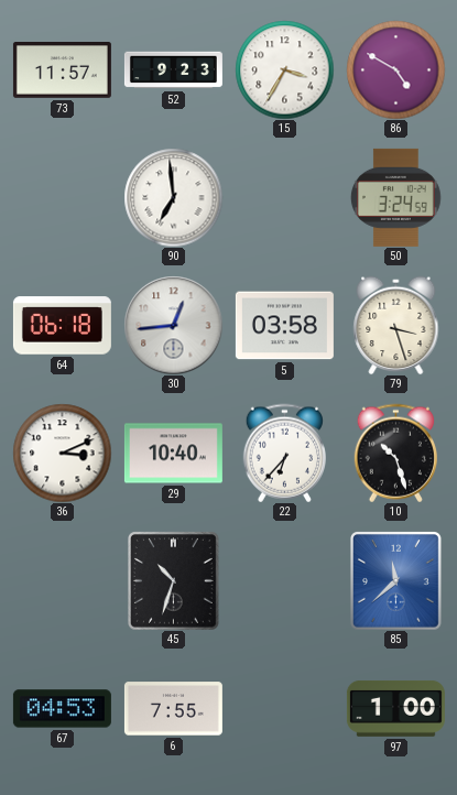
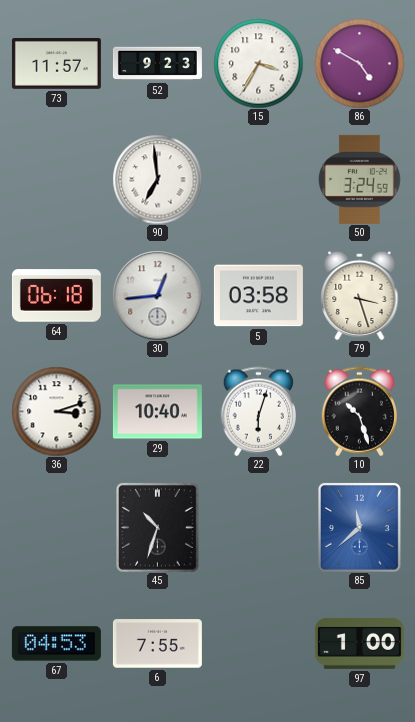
36: 3:11 -> 3:12
22: 6:37 -> 6:03
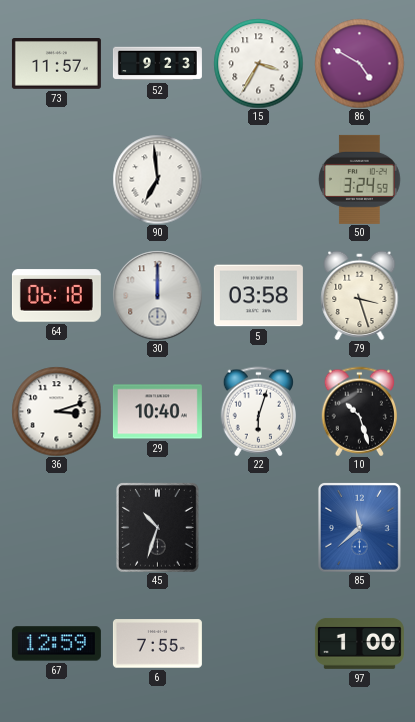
30: 12:44 -> 12:00
67: 04:53 -> 12:59
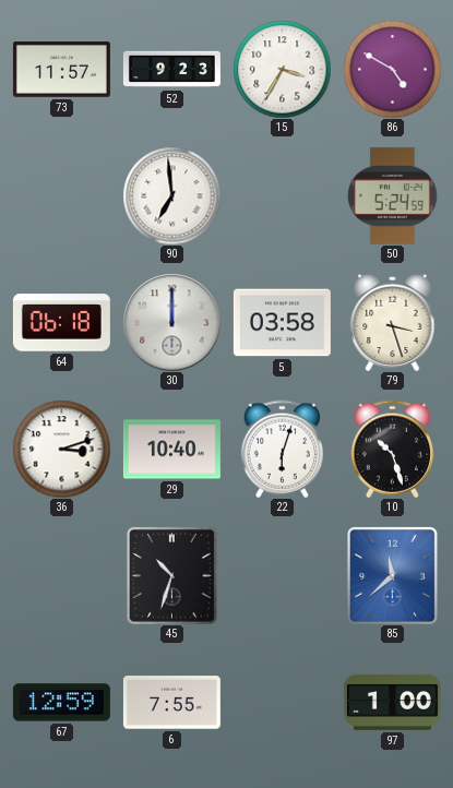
50: 3:24 -> 5:24
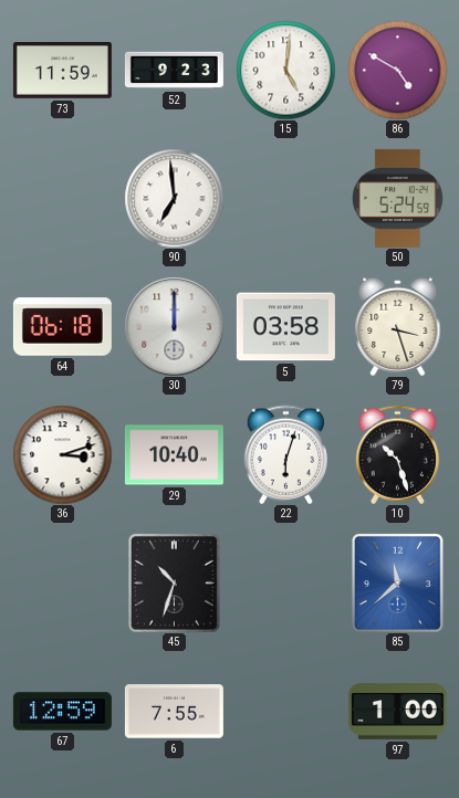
73: 11:57 -> 11:59
15: 3:35 -> 5:01
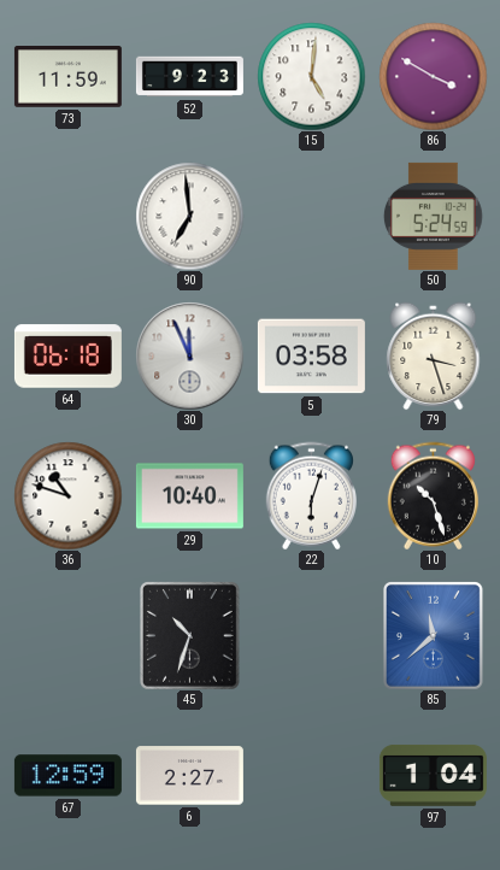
86: 4:50 -> 3:50
30: 12:00 -> 11:56
36: 3:12 -> 10:48
6: 7:55 -> 2:27
97: 1:00 -> 1:04
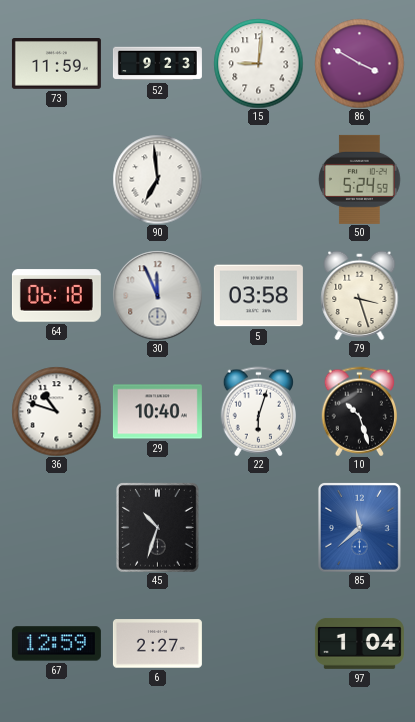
15: 5:01 -> 9:01
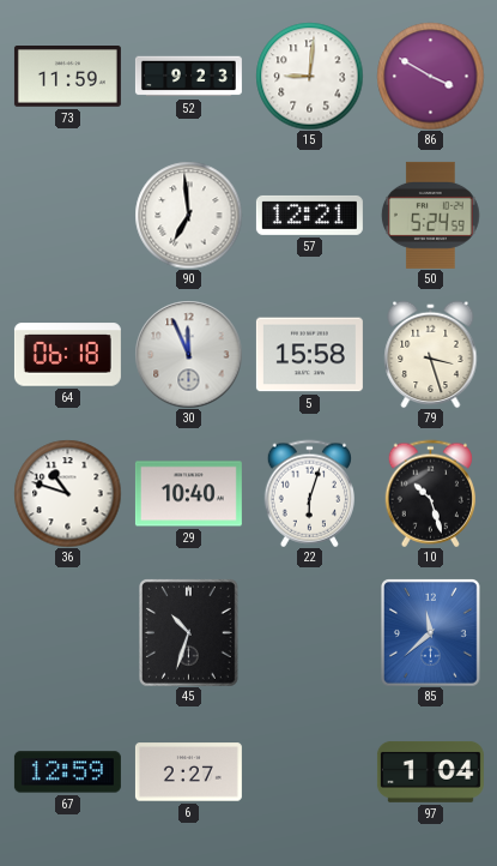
57: none -> 12:21
5: 03:58 -> 15:58
